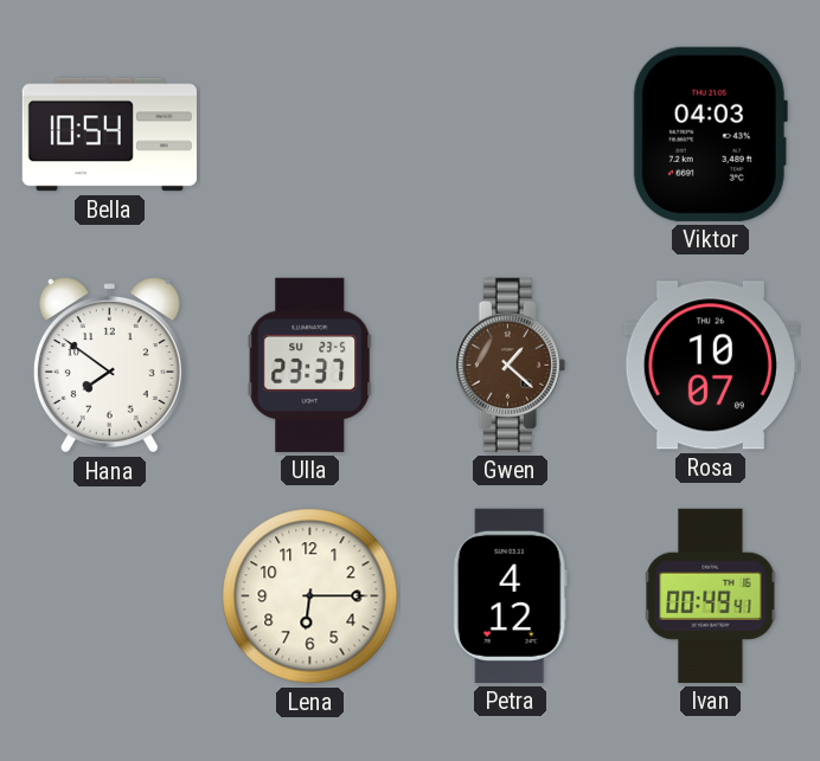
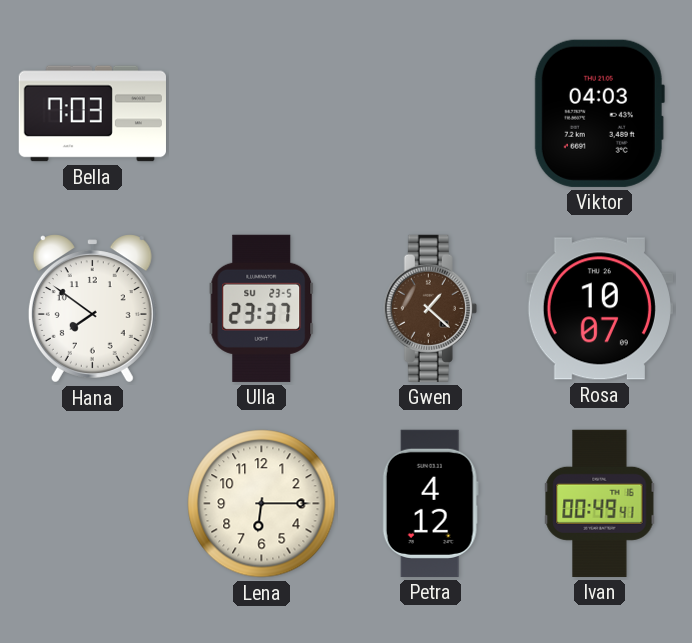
Bella: 10:54 -> 7:03
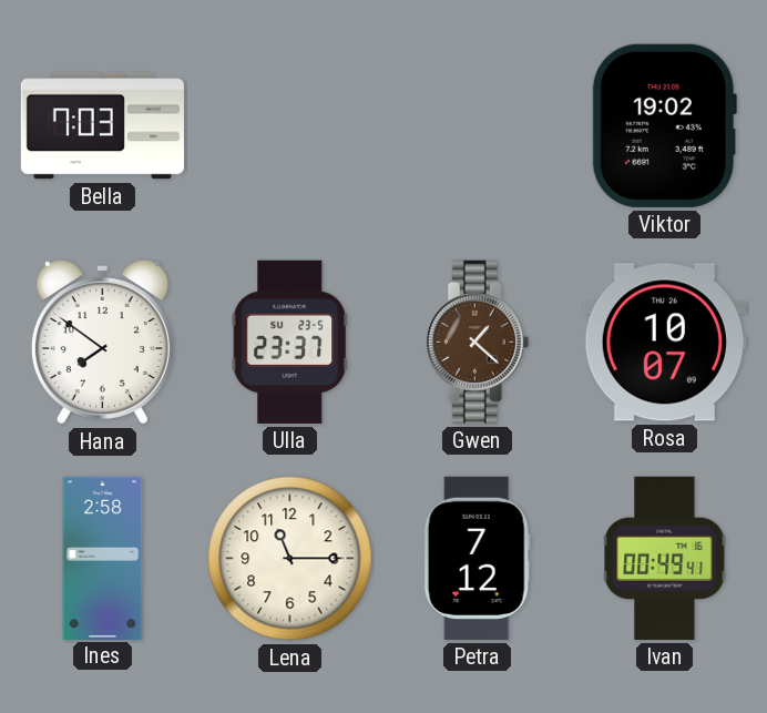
Viktor: 04:03 -> 19:02
Ines: none -> 2:58
Lena: 6:15 -> 11:15
Petra: 4:12 -> 7:12
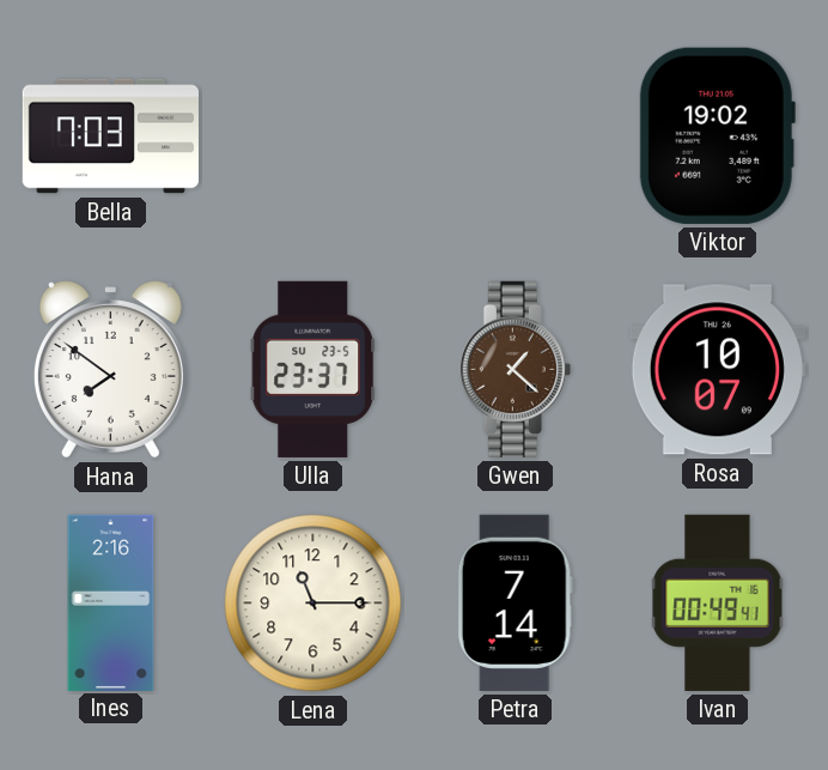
Ines: 2:58 -> 2:16
Petra: 7:12 -> 7:14
